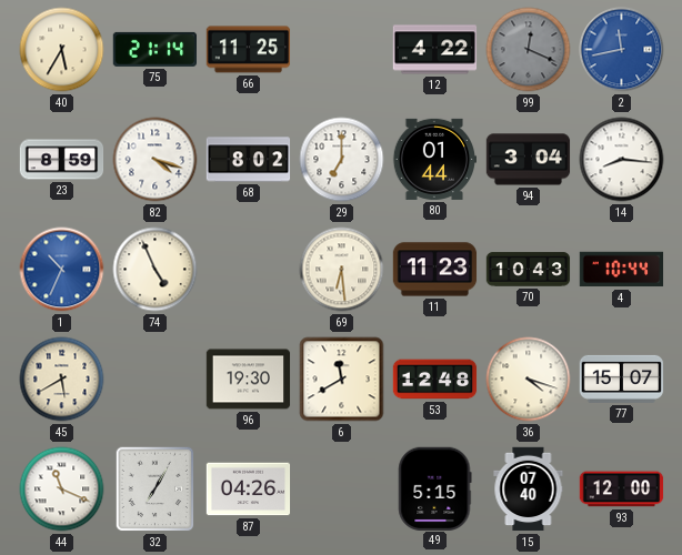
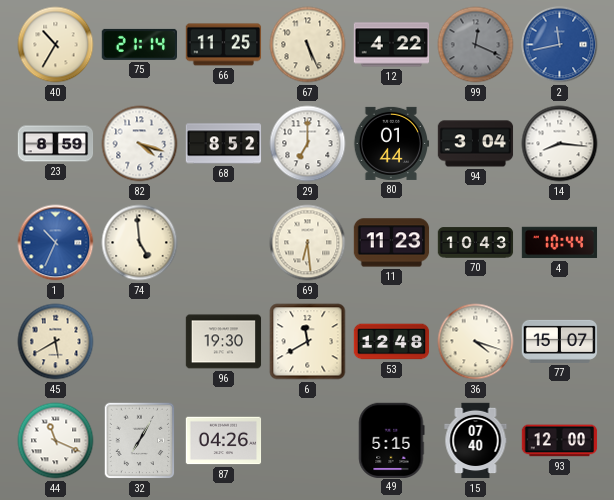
40: 5:35 -> 10:35
67: none -> 5:26
68: 8:02 -> 8:52
74: 4:56 -> 4:59
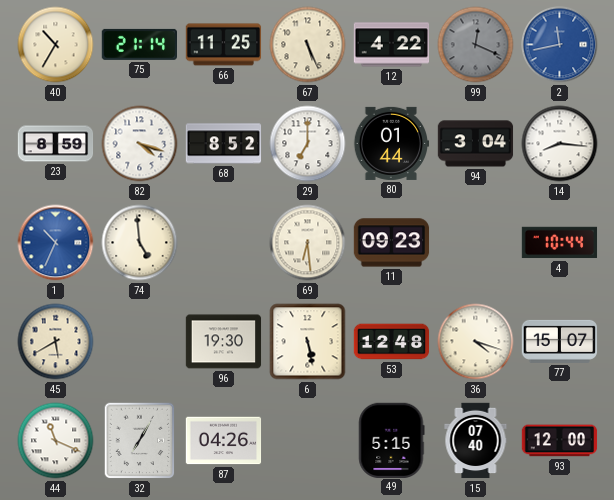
11: 11:23 -> 09:23
70: 10:43 -> none
6: 11:40 -> 5:28
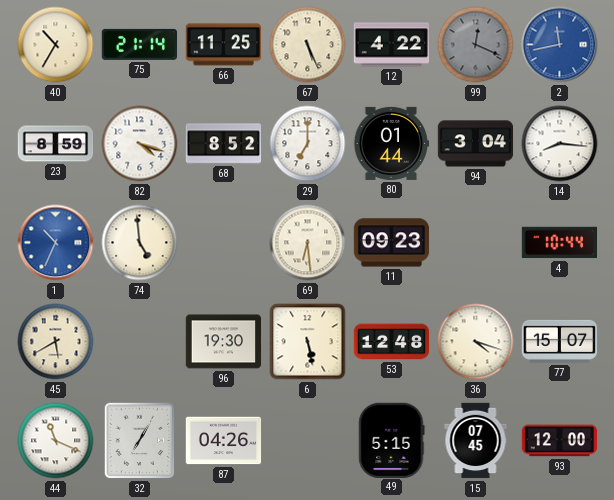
15: 07:40 -> 07:45
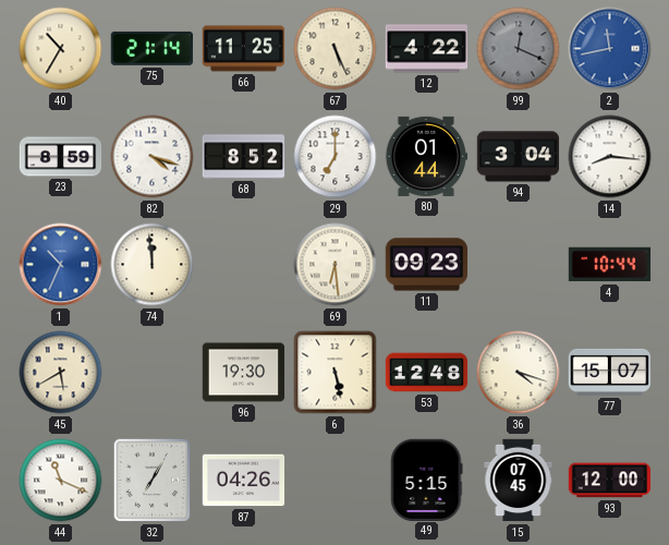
74: 4:59 -> 11:59
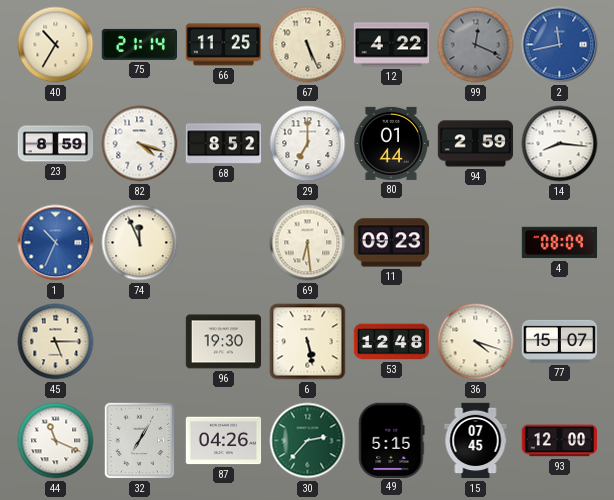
94: 3:04 -> 2:59
74: 11:59 -> 11:56
4: 10:44 -> 08:09
45: 5:40 -> 5:15
30: none -> 2:37
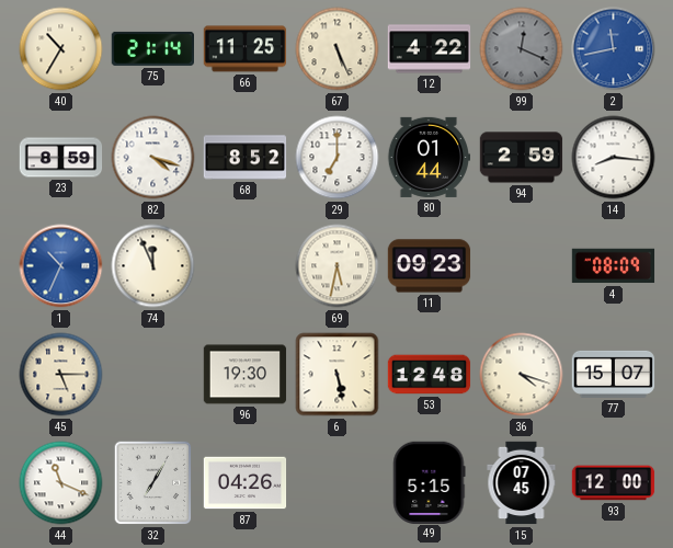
69: 6:29 -> 5:32
30: 2:37 -> none
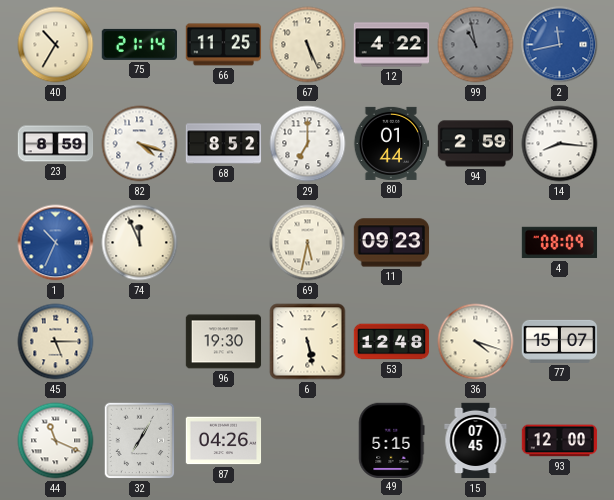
99: 12:19 -> 10:58
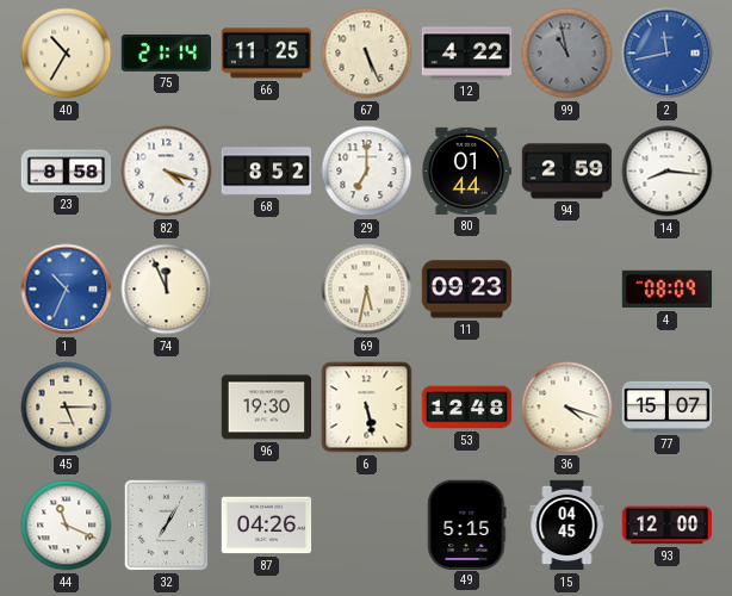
23: 8:59 -> 8:58
15: 07:45 -> 04:45
